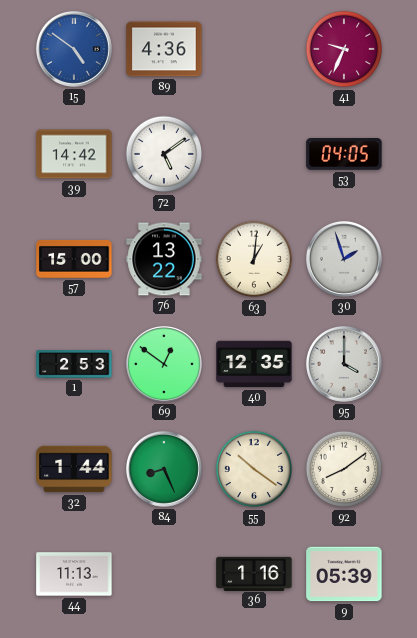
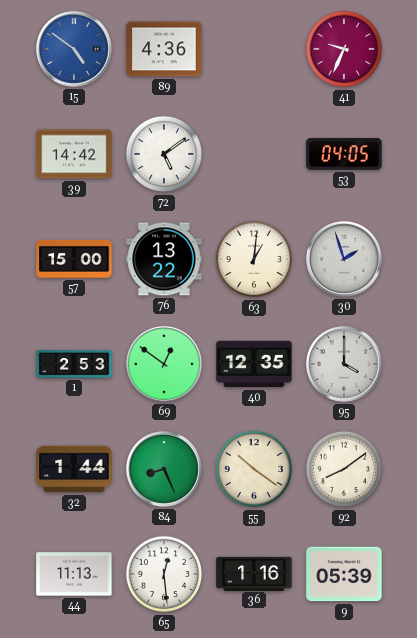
65: none -> 12:29
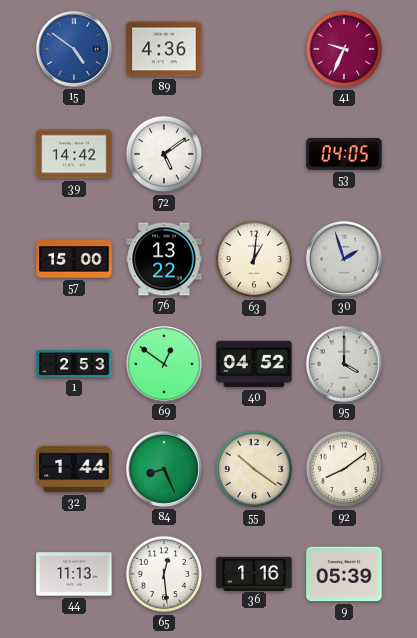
40: 12:35 -> 04:52
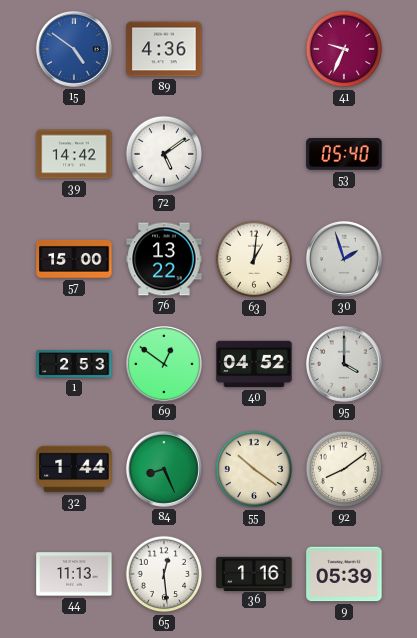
53: 04:05 -> 05:40
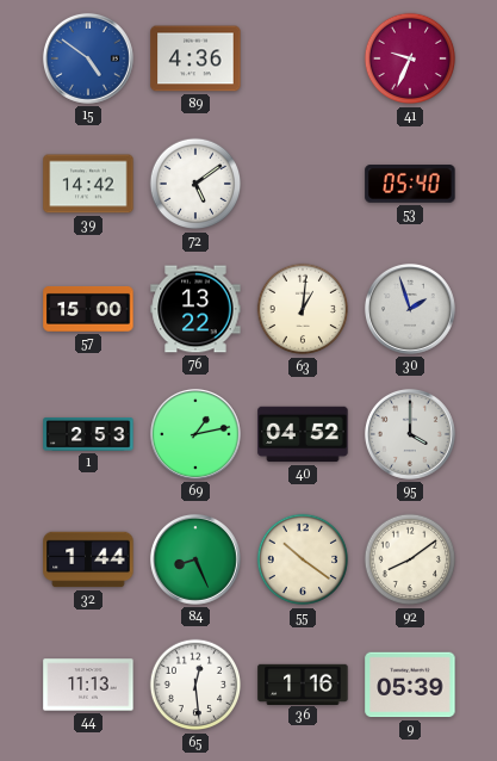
69: 12:51 -> 1:13
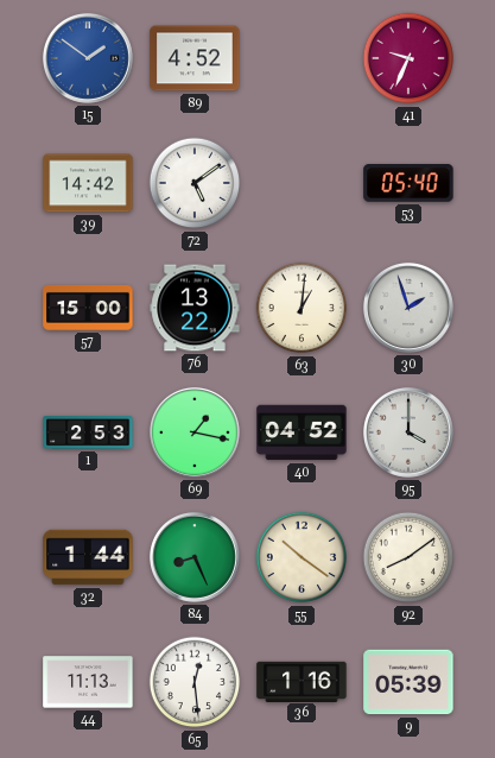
15: 4:51 -> 1:51
89: 4:36 -> 4:52
69: 1:13 -> 1:17
